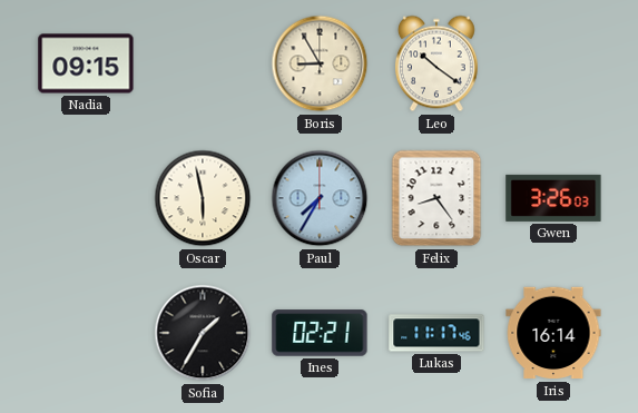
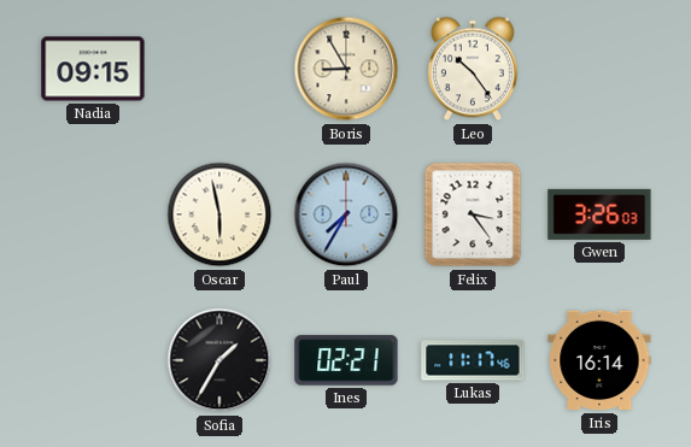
Leo: 10:21 -> 10:24
Felix: 8:24 -> 3:24
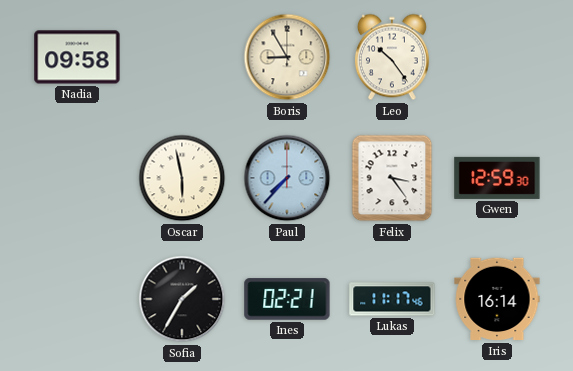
Nadia: 09:15 -> 09:58
Paul: 7:35 -> 7:37
Gwen: 3:26 -> 12:59
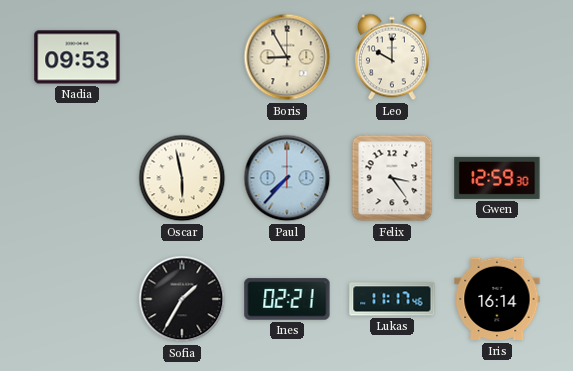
Nadia: 09:58 -> 09:53
Leo: 10:24 -> 10:00
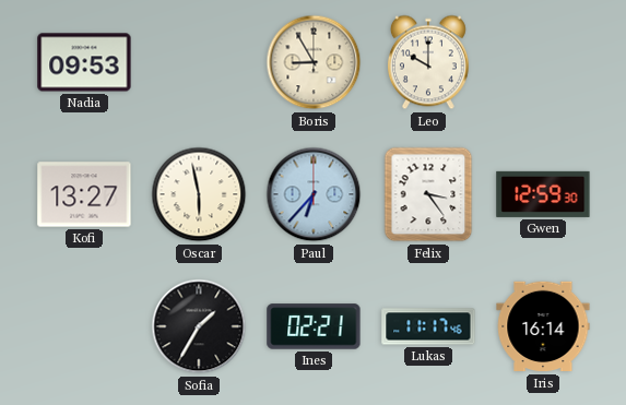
Kofi: none -> 13:27
Paul: 7:37 -> 6:37
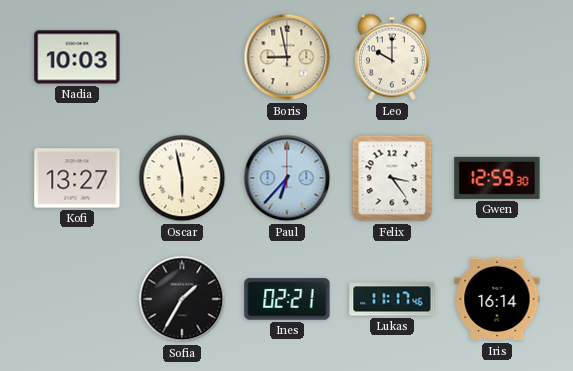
Nadia: 09:53 -> 10:03
Boris: 8:55 -> 8:58
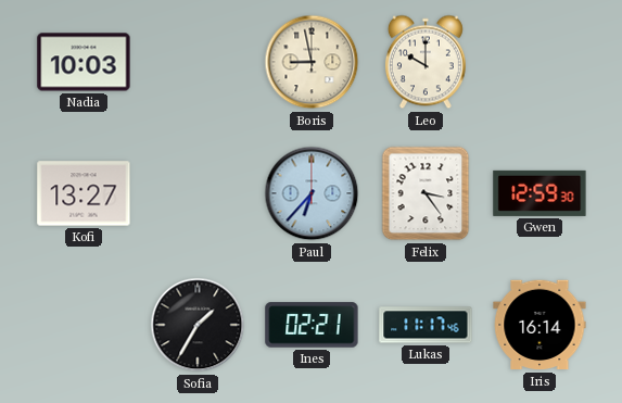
Oscar: 5:58 -> none
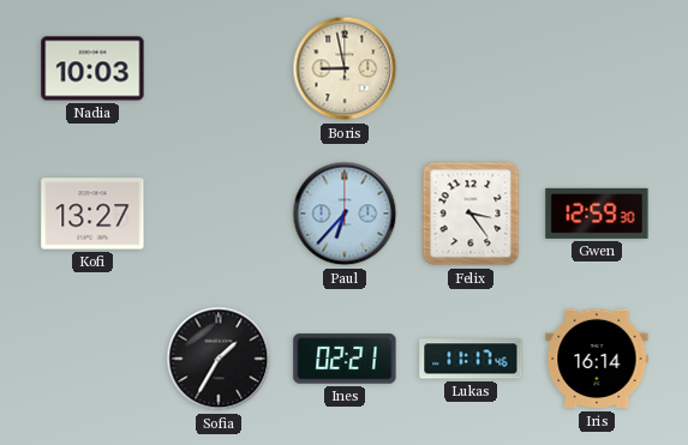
Leo: 10:00 -> none
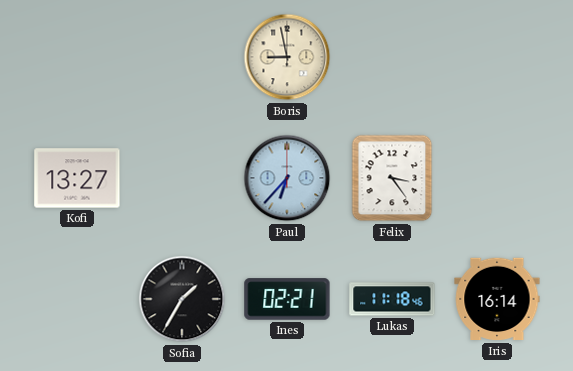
Nadia: 10:03 -> none
Gwen: 12:59 -> none
Lukas: 11:17 -> 11:18
